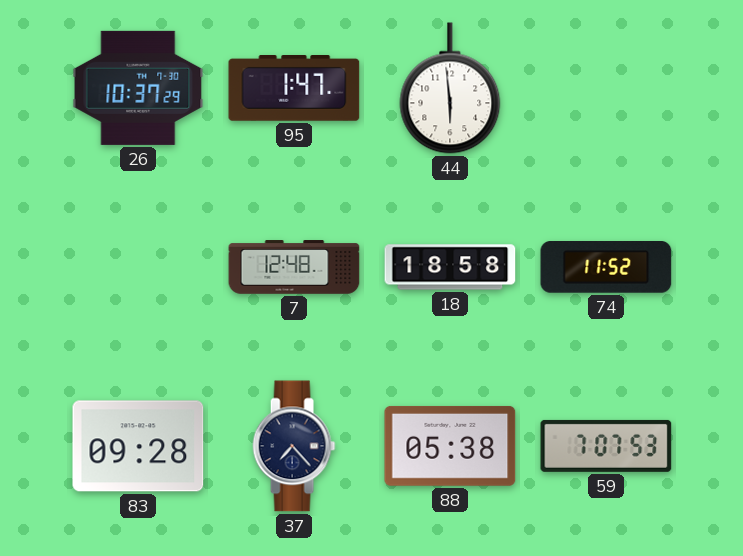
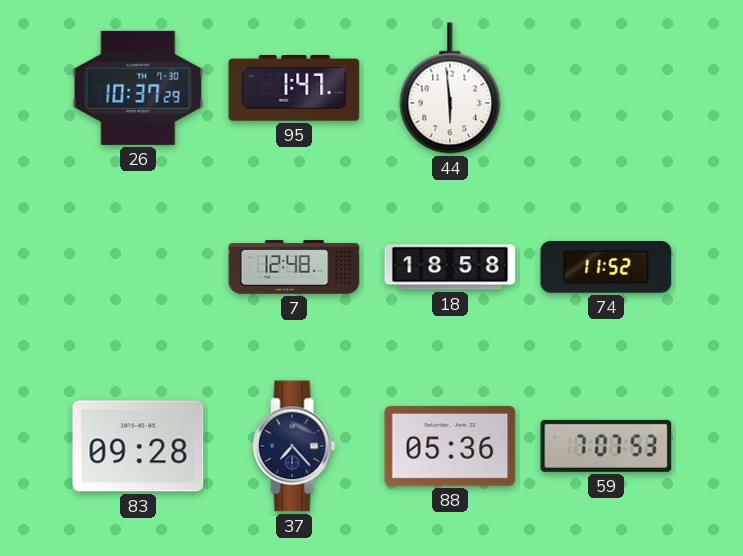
88: 05:38 -> 05:36
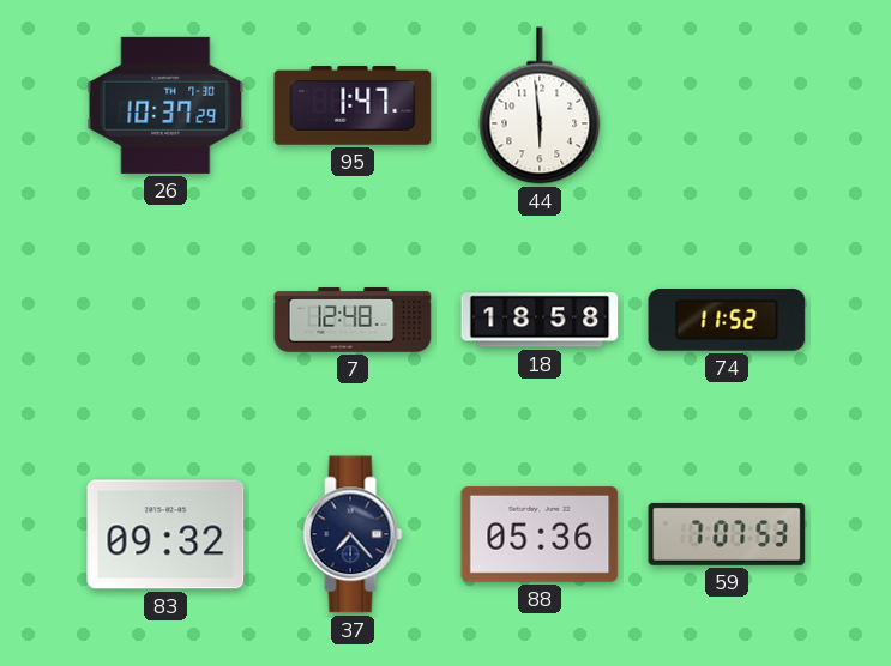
83: 09:28 -> 09:32
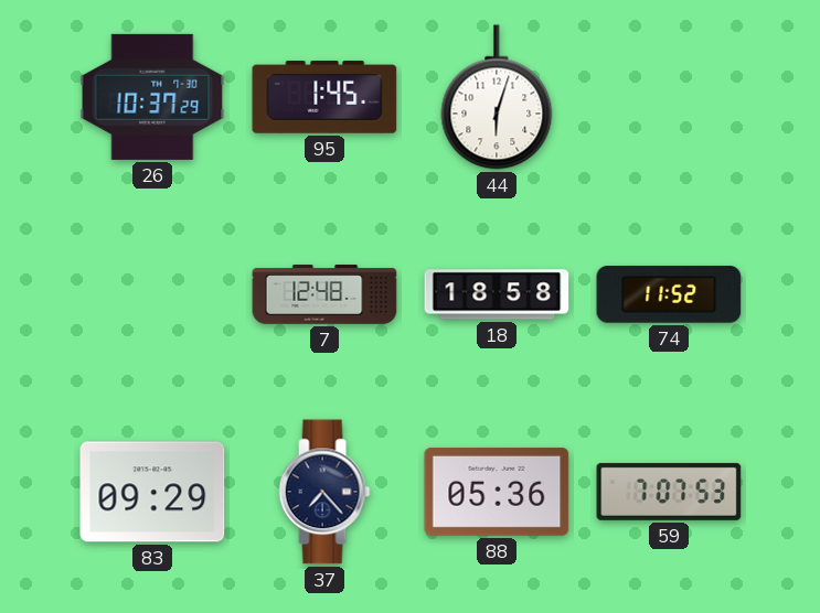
95: 1:47 -> 1:45
44: 5:59 -> 6:03
83: 09:32 -> 09:29
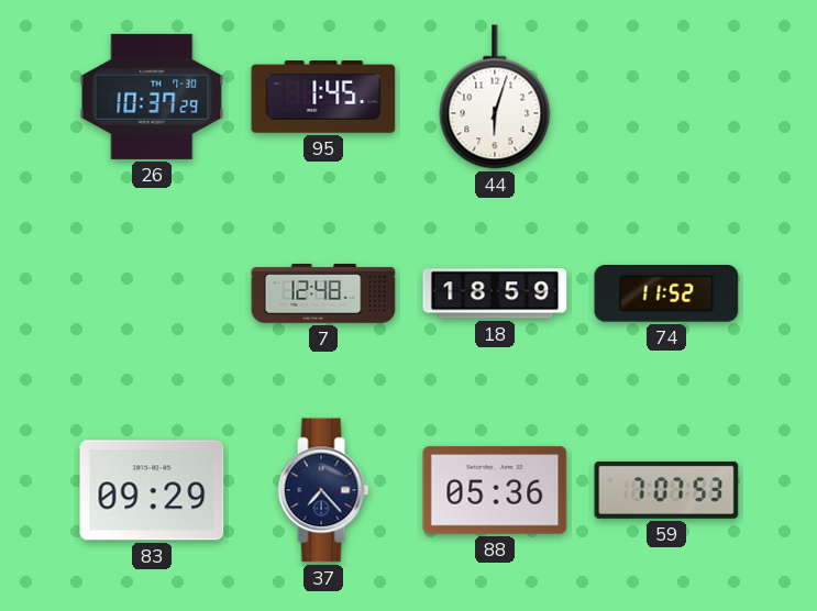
18: 18:58 -> 18:59
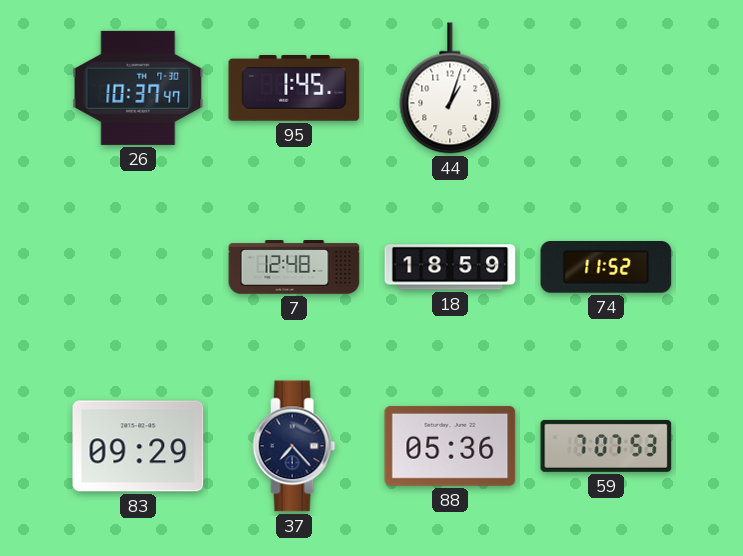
26: 10:37:29 -> 10:37:47
44: 6:03 -> 1:03
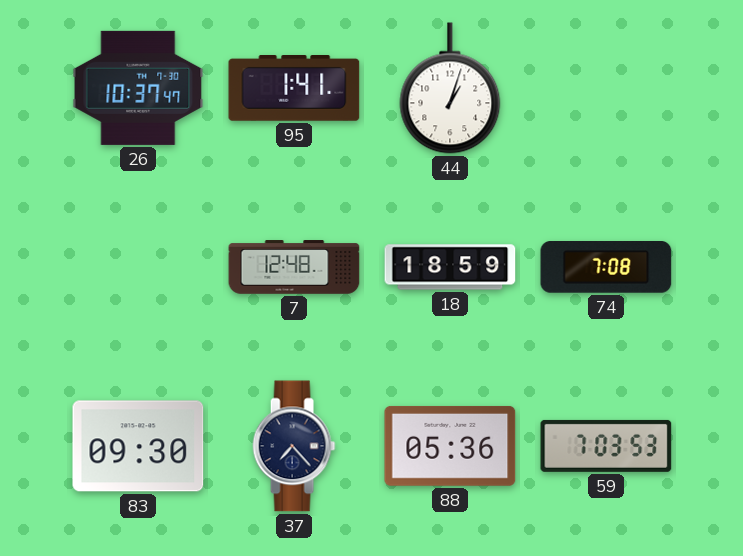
95: 1:45 -> 1:41
74: 11:52 -> 7:08
83: 09:29 -> 09:30
59: 7:07 -> 7:03
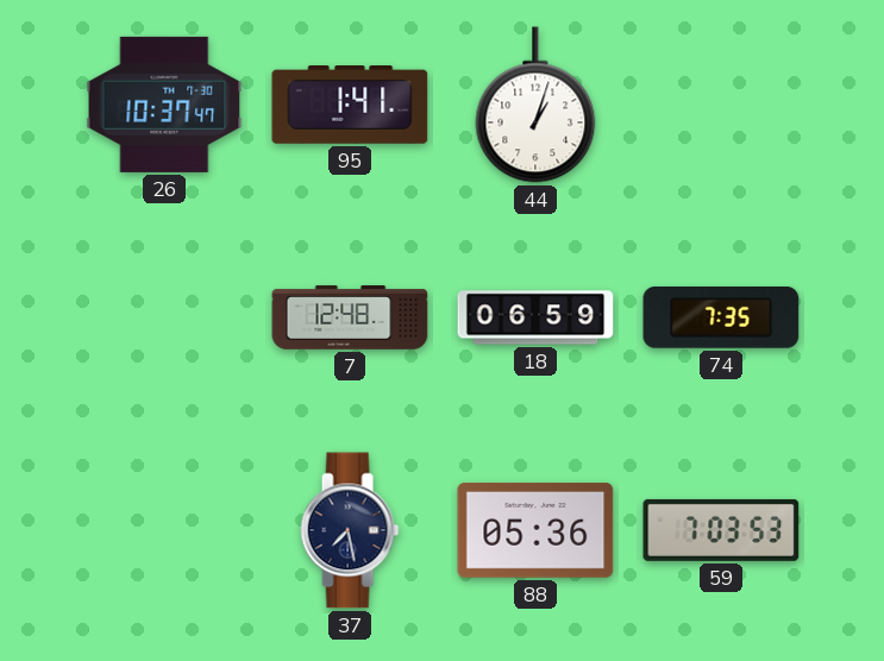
18: 18:59 -> 06:59
74: 7:08 -> 7:35
83: 09:30 -> none
37: 7:23 -> 7:28
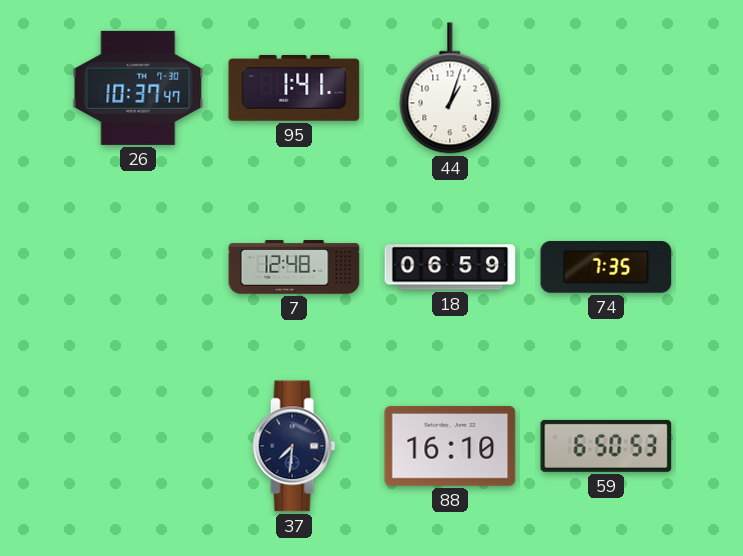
37: 7:28 -> 7:31
88: 05:36 -> 16:10
59: 7:03 -> 6:50
